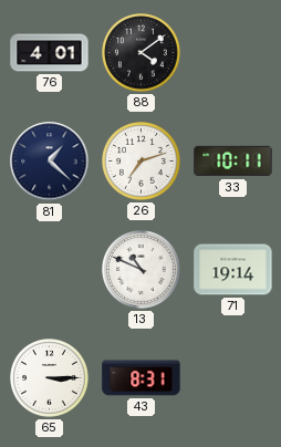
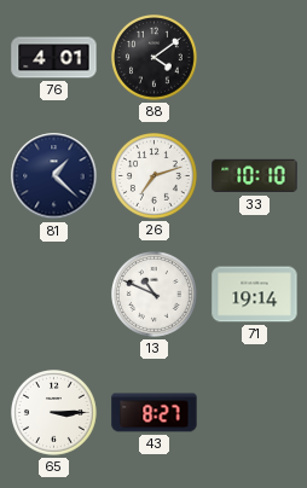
33: 10:11 -> 10:10
43: 8:31 -> 8:27
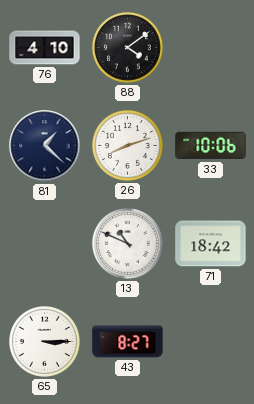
76: 4:01 -> 4:10
26: 7:12 -> 8:12
33: 10:10 -> 10:06
71: 19:14 -> 18:42
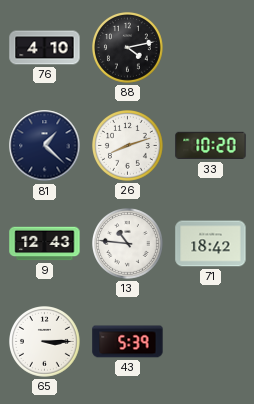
88: 4:09 -> 4:13
33: 10:06 -> 10:20
9: none -> 12:43
13: 10:49 -> 10:46
43: 8:27 -> 5:39
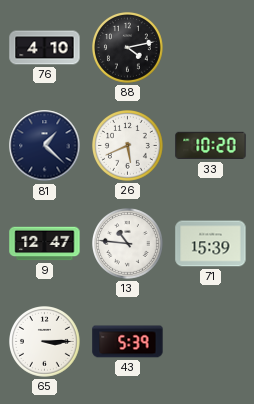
26: 8:12 -> 5:41
9: 12:43 -> 12:47
71: 18:42 -> 15:39
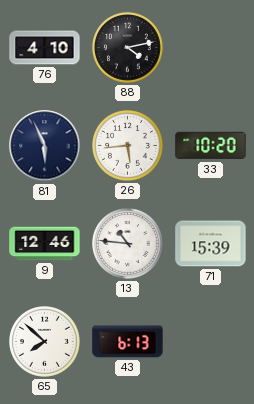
81: 1:22 -> 5:56
26: 5:41 -> 5:44
9: 12:47 -> 12:46
65: 3:15 -> 7:52
43: 5:39 -> 6:13
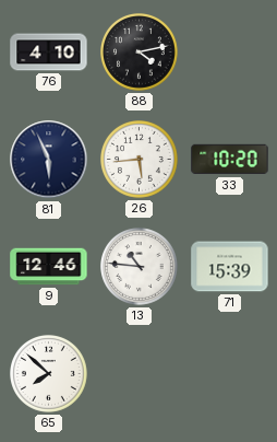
43: 6:13 -> none
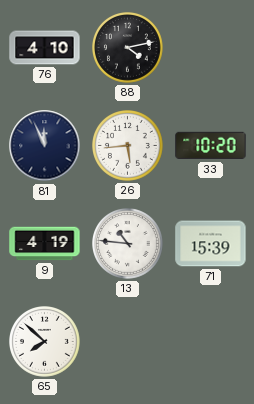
81: 5:56 -> 11:56
9: 12:46 -> 4:19
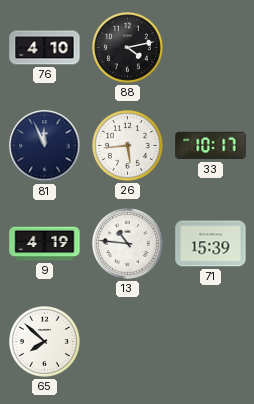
33: 10:20 -> 10:17
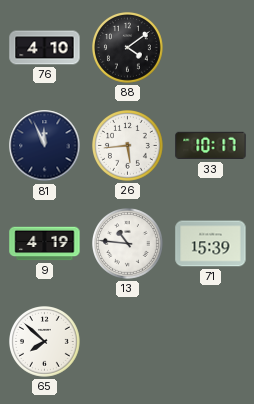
88: 4:13 -> 4:09
